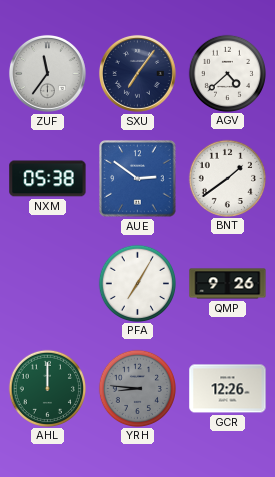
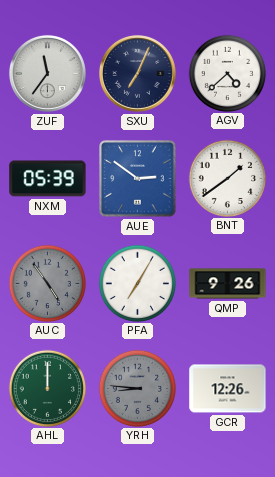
SXU: 7:06 -> 7:04
NXM: 05:38 -> 05:39
AUC: none -> 4:54
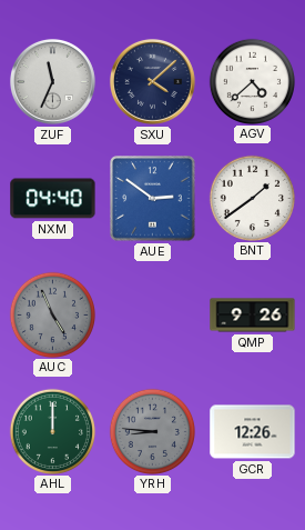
ZUF: 11:36 -> 11:34
SXU: 7:04 -> 4:08
NXM: 05:39 -> 04:40
AUC: 4:54 -> 4:56
PFA: 7:05 -> none
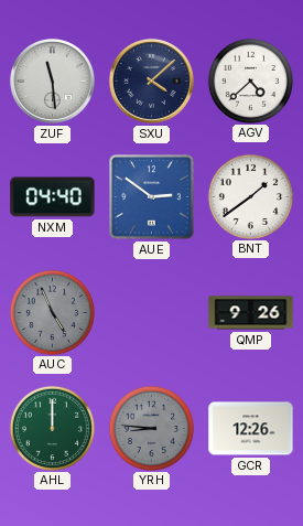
ZUF: 11:34 -> 11:29
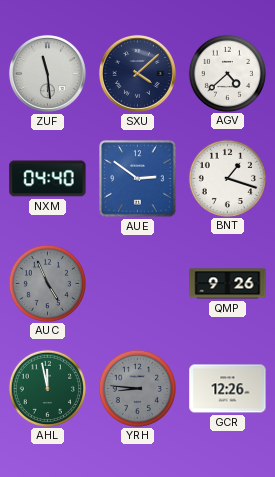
BNT: 1:39 -> 1:18
AHL: 12:00 -> 11:58
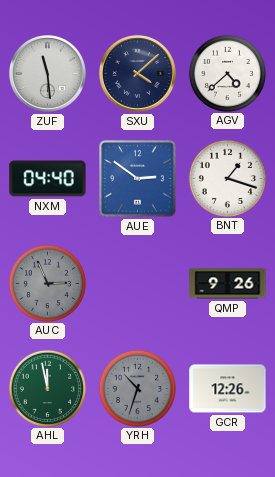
AUC: 4:56 -> 2:56
YRH: 8:46 -> 10:33
